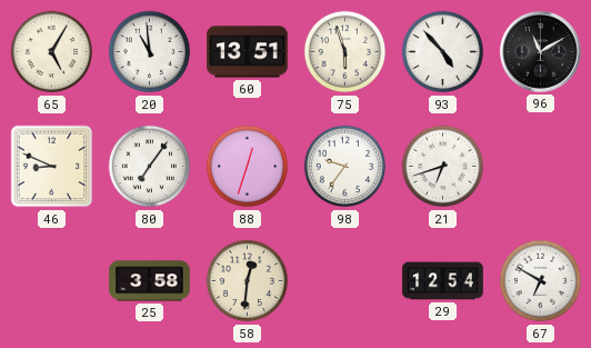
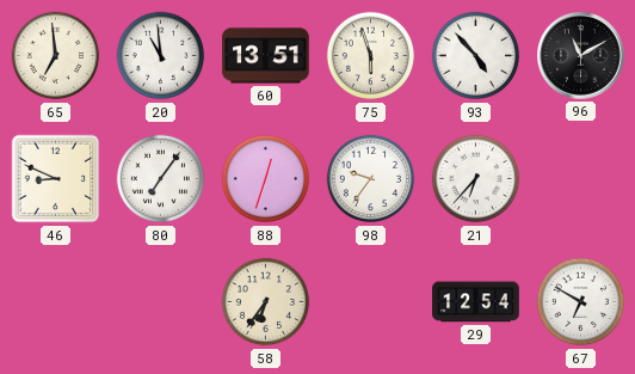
65: 5:05 -> 6:59
21: 6:42 -> 6:37
25: 3:58 -> none
58: 12:31 -> 6:36
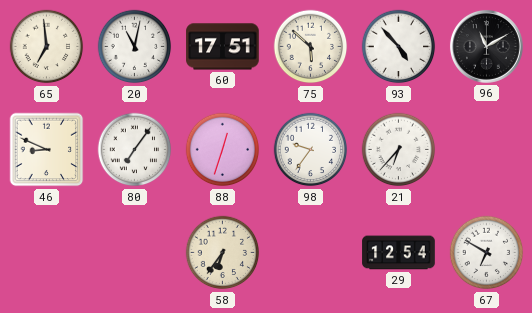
20: 10:59 -> 11:02
60: 13:51 -> 17:51
75: 5:57 -> 5:52
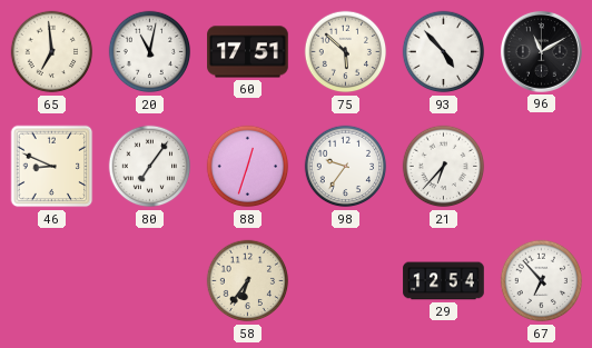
67: 6:50 -> 6:53
